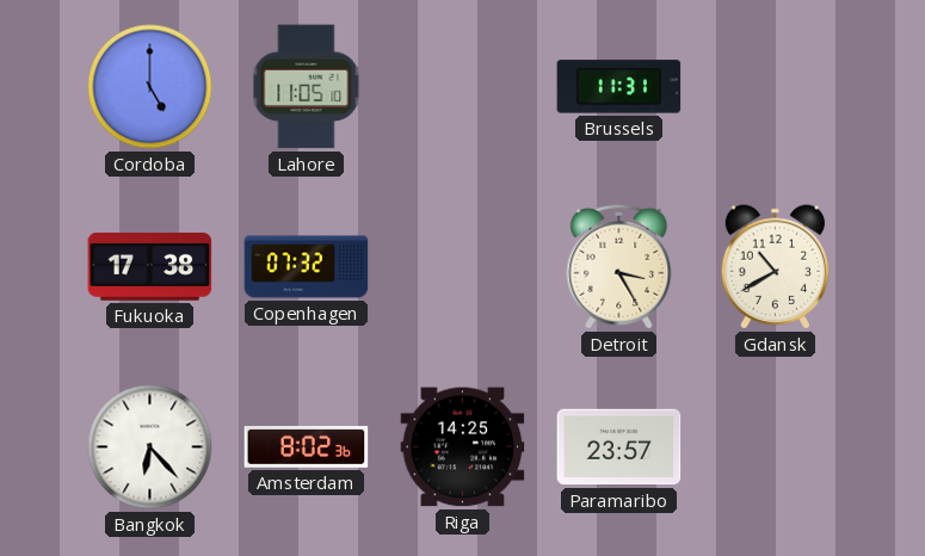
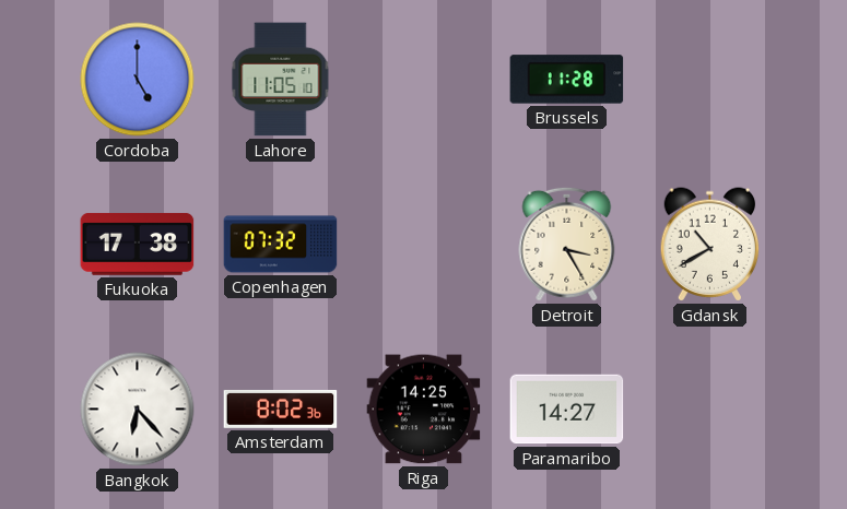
Brussels: 11:31 -> 11:28
Paramaribo: 23:57 -> 14:27
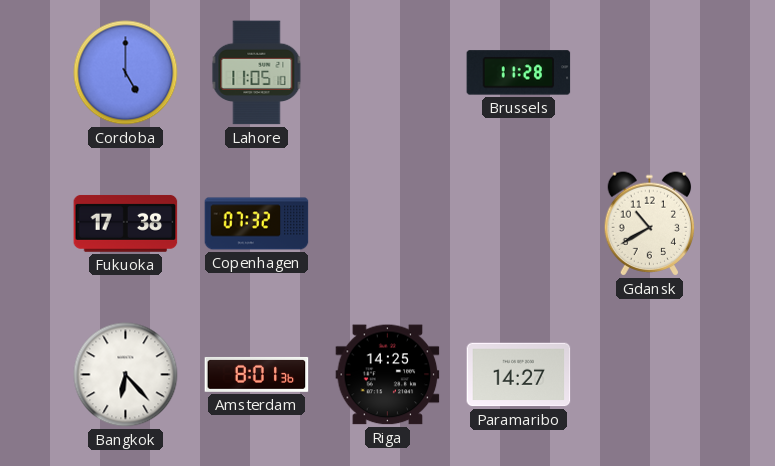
Detroit: 3:25 -> none
Amsterdam: 8:02 -> 8:01
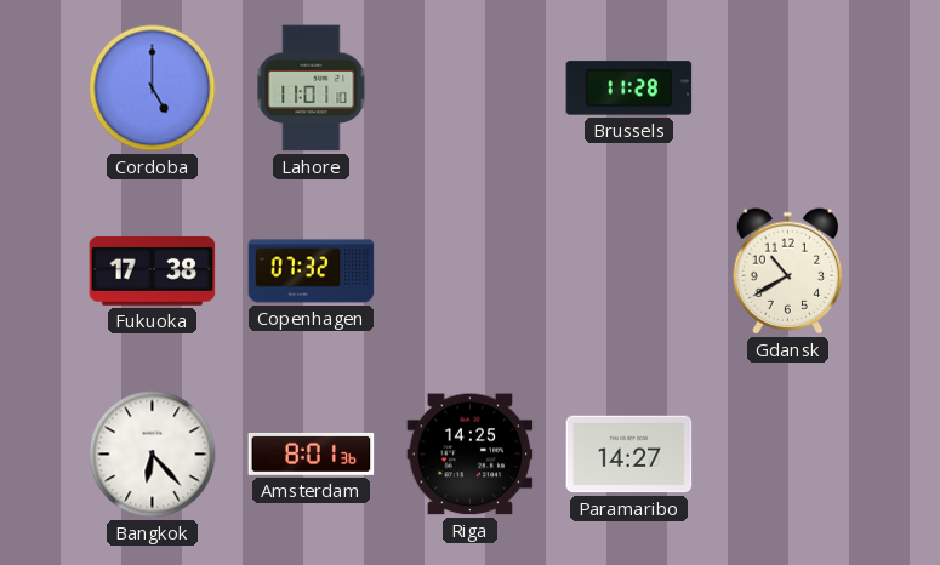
Lahore: 11:05 -> 11:01
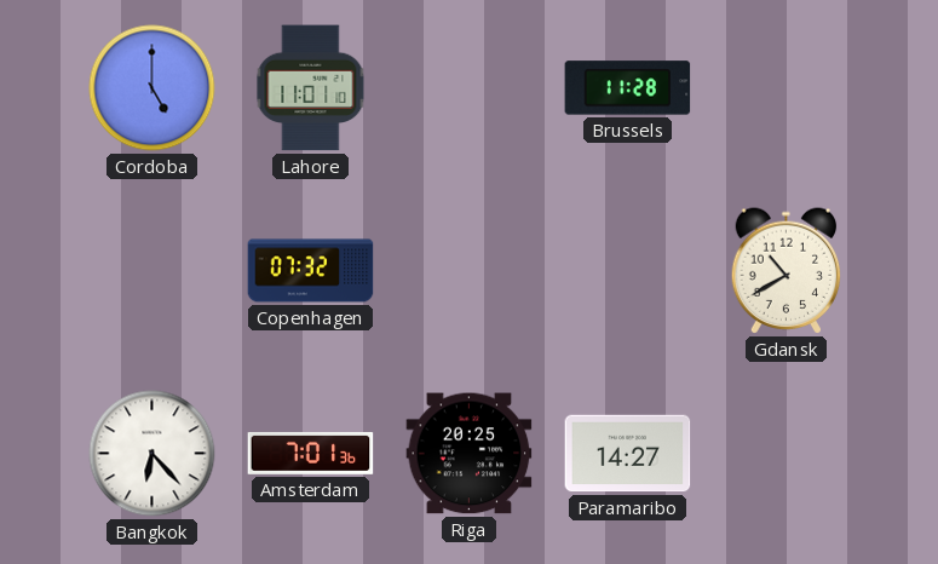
Fukuoka: 17:38 -> none
Amsterdam: 8:01 -> 7:01
Riga: 14:25 -> 20:25
